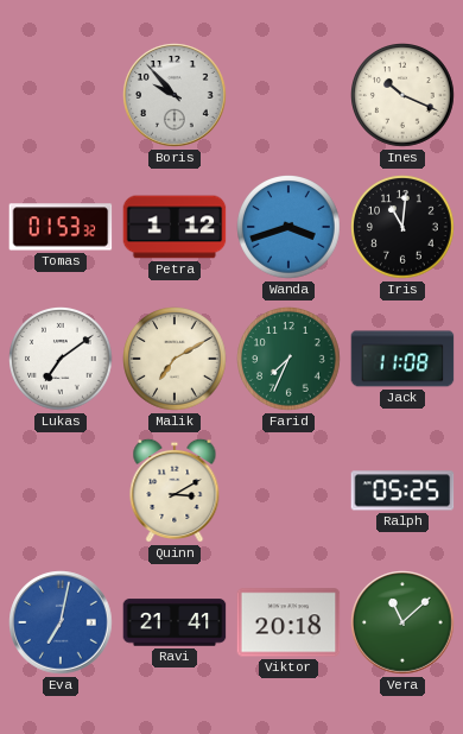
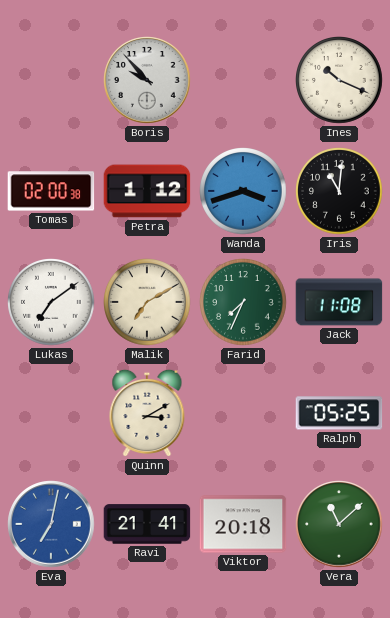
Tomas: 01:53 -> 02:00
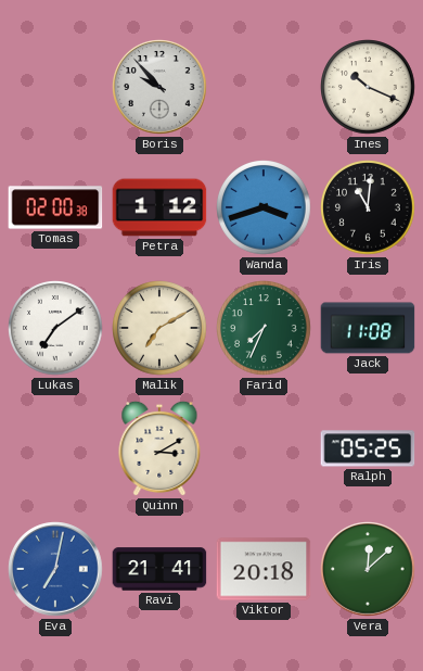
Vera: 11:08 -> 12:08
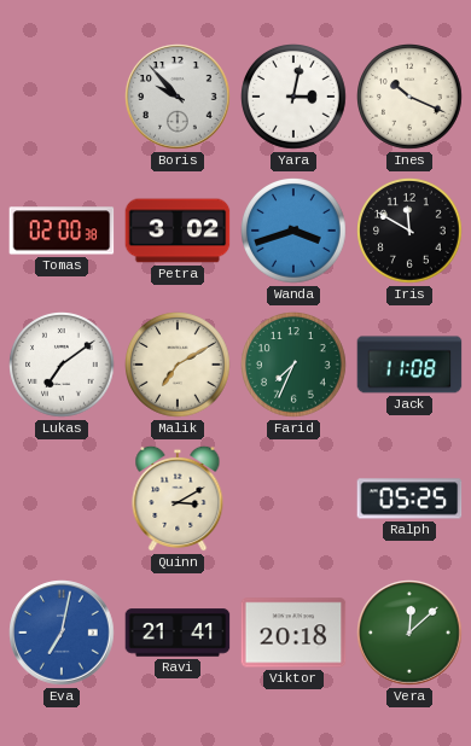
Yara: none -> 3:02
Petra: 1:12 -> 3:02
Iris: 11:01 -> 11:50
